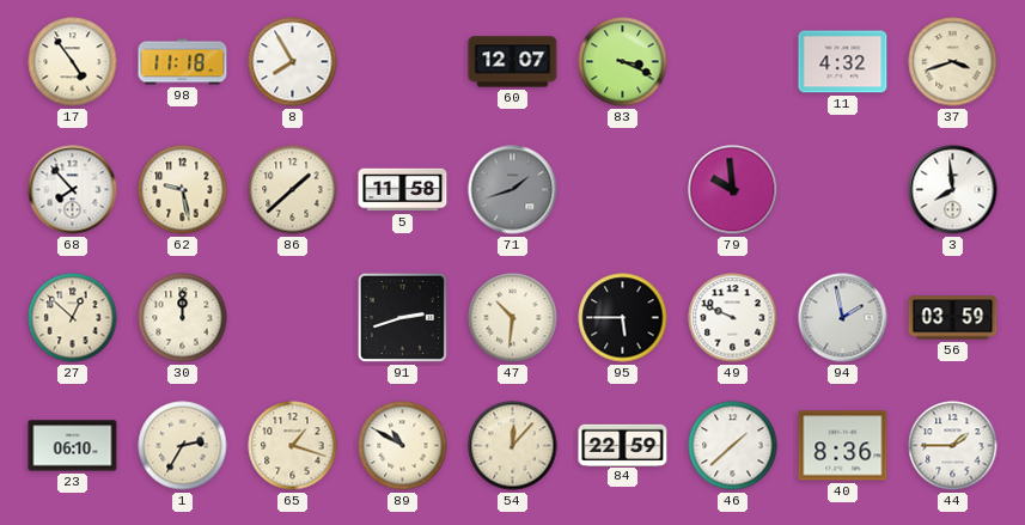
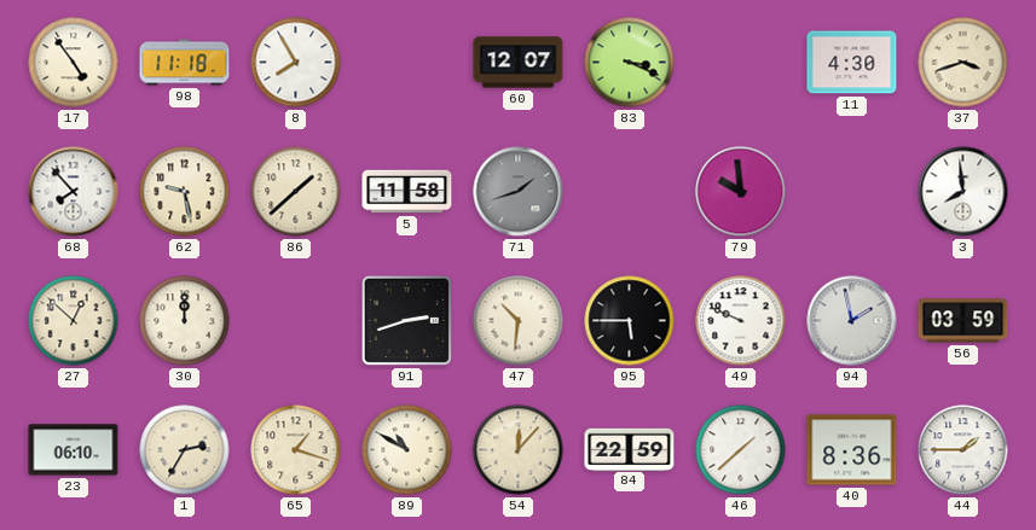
11: 4:32 -> 4:30
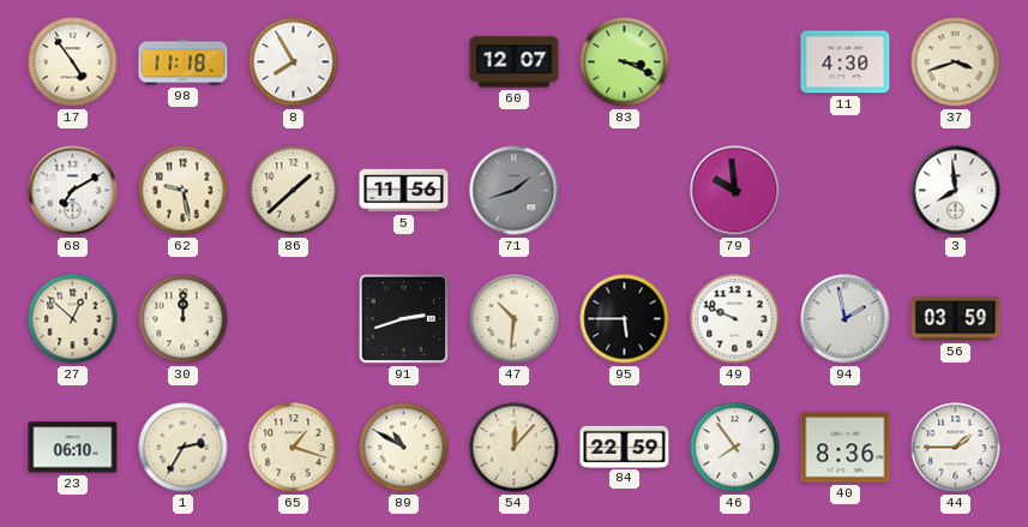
68: 7:53 -> 7:10
5: 11:58 -> 11:56
46: 1:38 -> 7:54
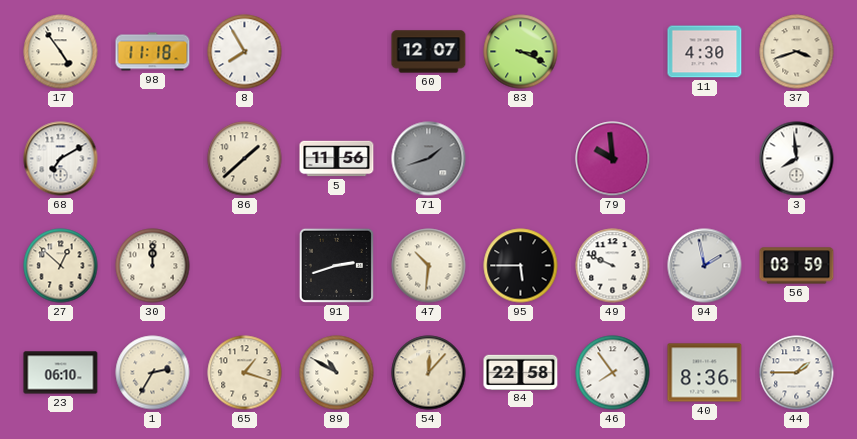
62: 9:28 -> none
84: 22:59 -> 22:58
